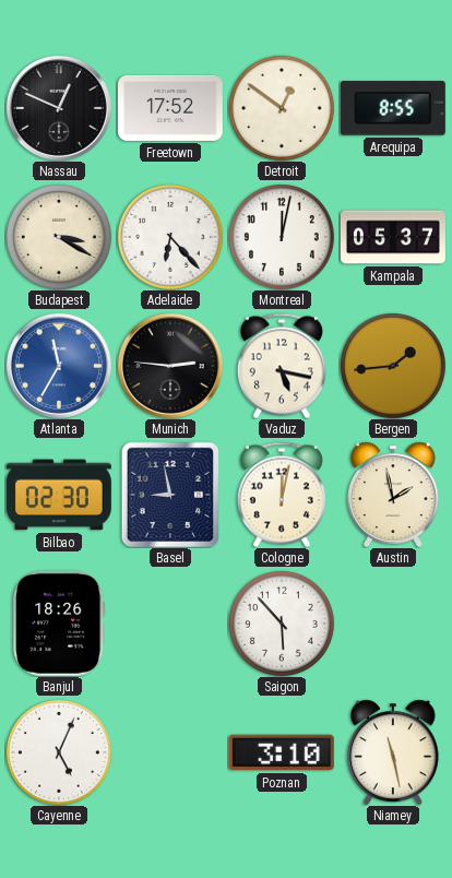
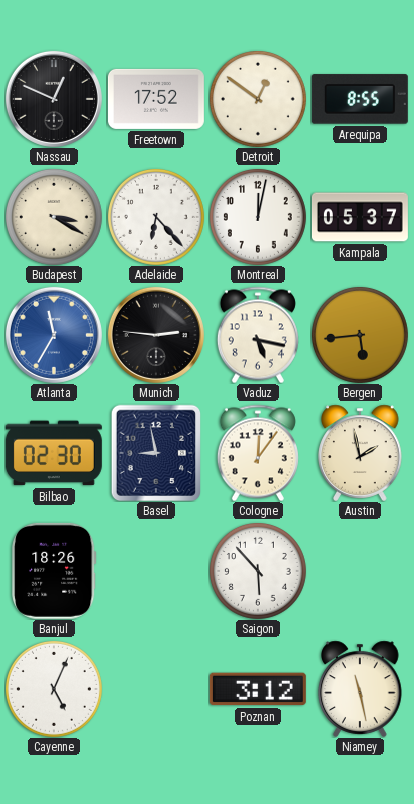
Bergen: 1:44 -> 5:44
Cologne: 12:02 -> 12:06
Poznan: 3:10 -> 3:12
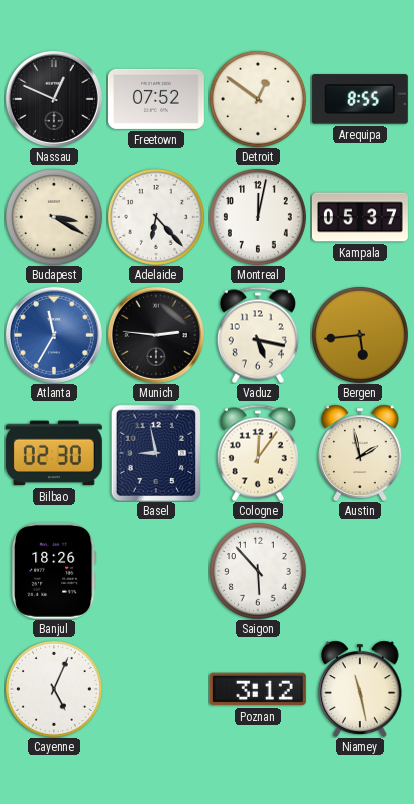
Freetown: 17:52 -> 07:52
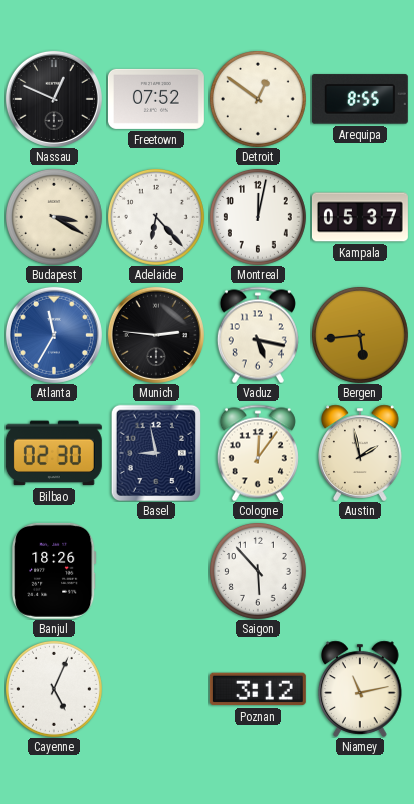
Niamey: 11:28 -> 11:13
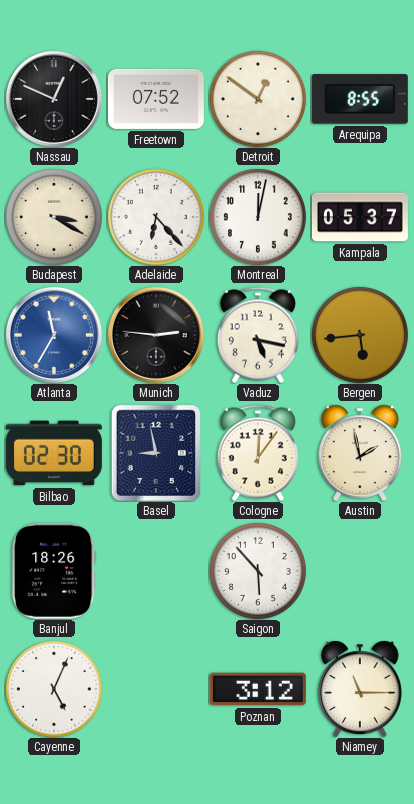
Niamey: 11:13 -> 11:15
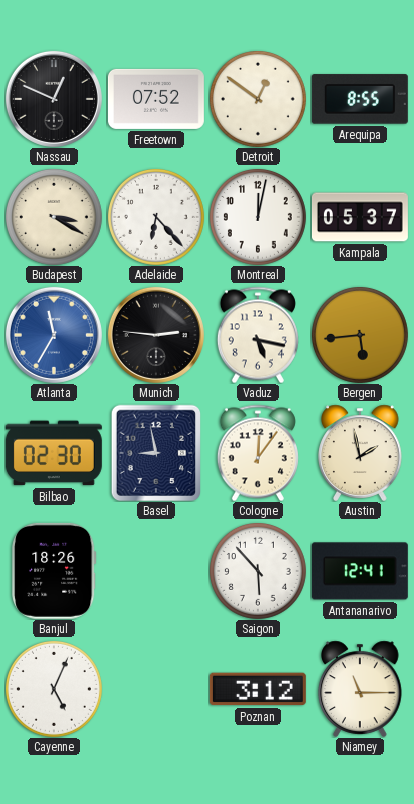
Antananarivo: none -> 12:41
